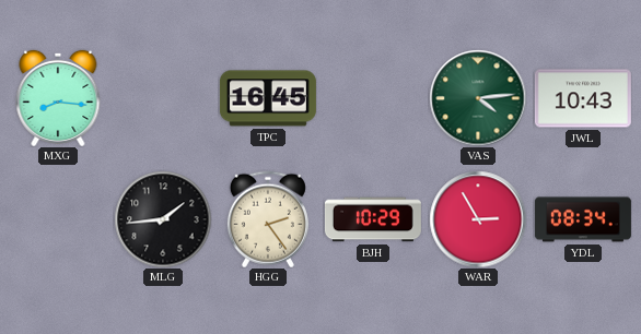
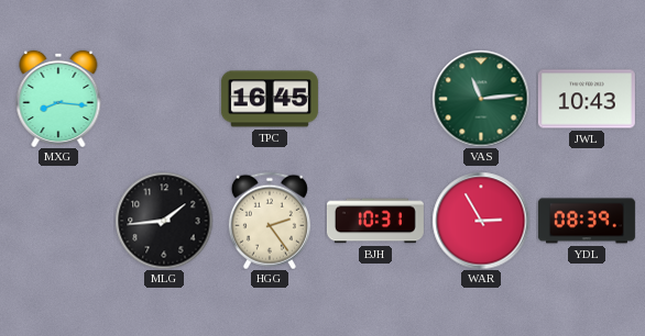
VAS: 4:14 -> 11:14
BJH: 10:29 -> 10:31
YDL: 08:34 -> 08:39
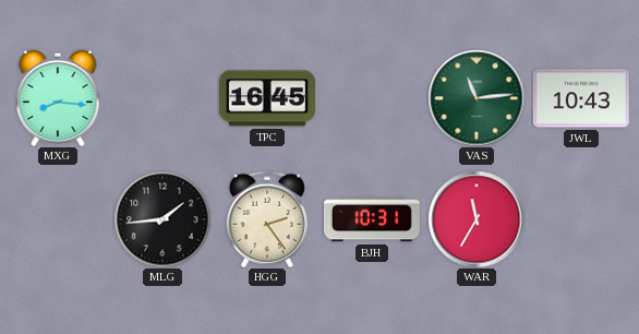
WAR: 2:55 -> 11:35
YDL: 08:39 -> none
